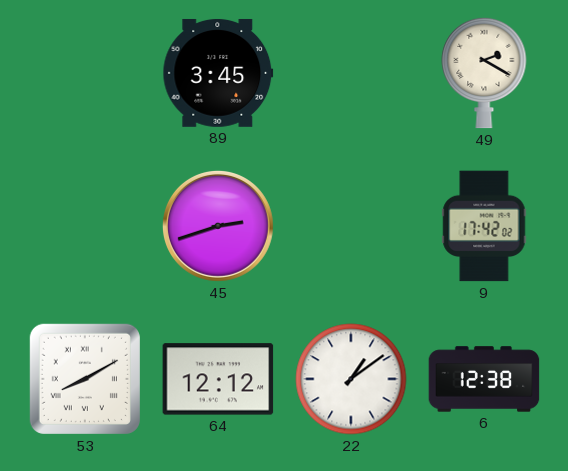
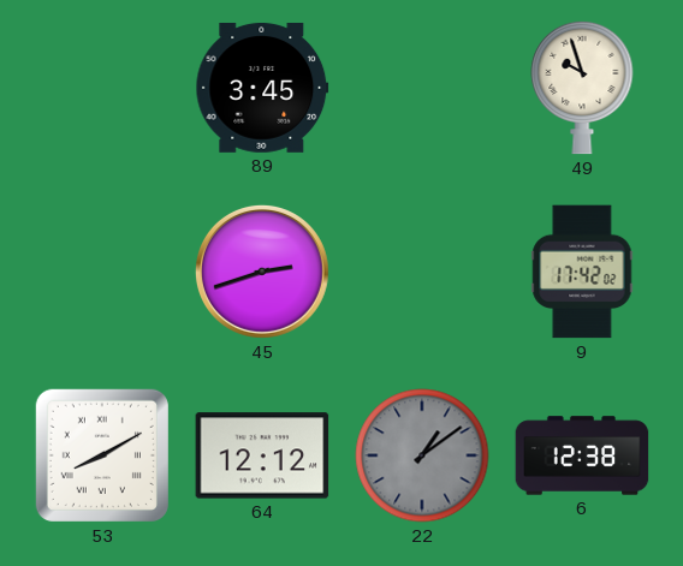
49: 2:20 -> 9:57
22 dial: white -> grey
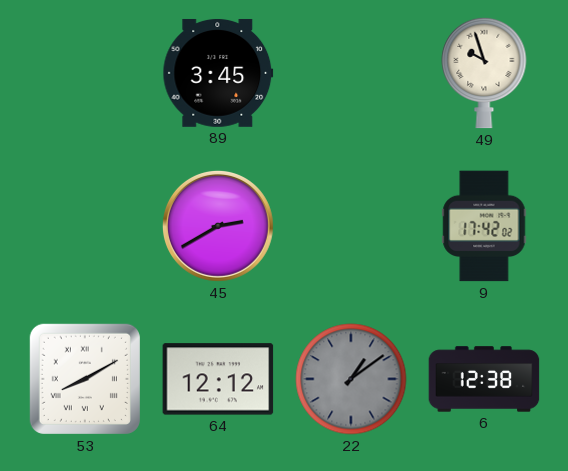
45: 2:42 -> 2:40
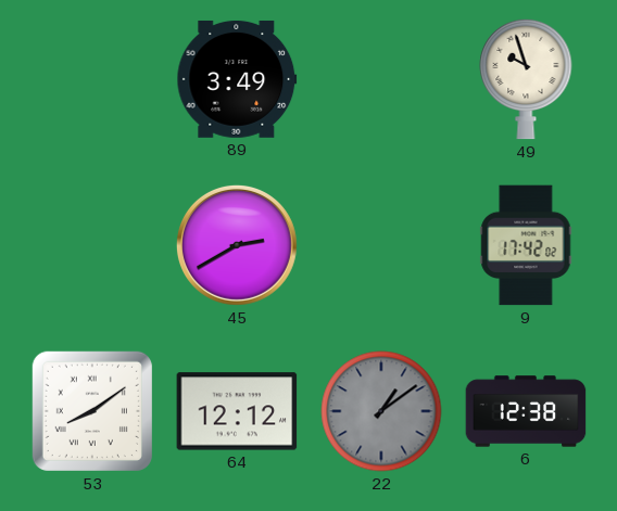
89: 3:45 -> 3:49
53: 8:10 -> 8:09
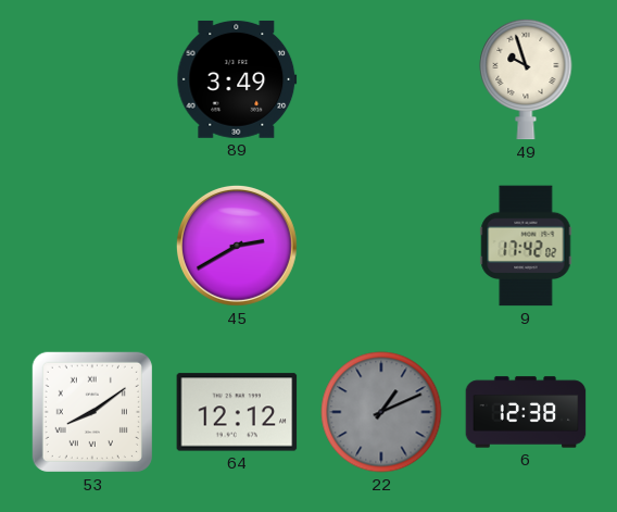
22: 1:09 -> 1:11
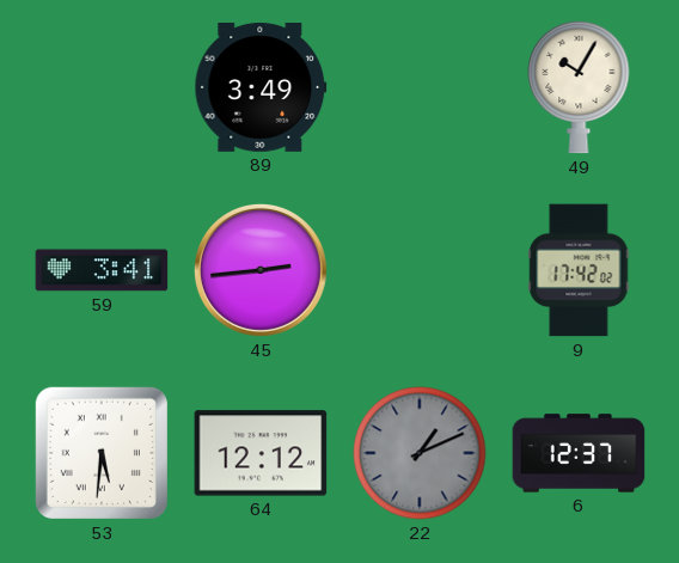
49: 9:57 -> 10:05
59: none -> 3:41
45: 2:40 -> 2:44
53: 8:09 -> 5:31
6: 12:38 -> 12:37
